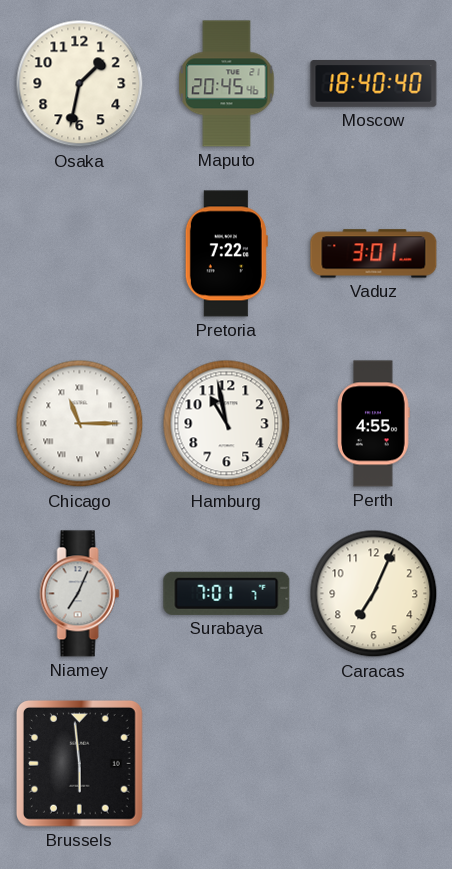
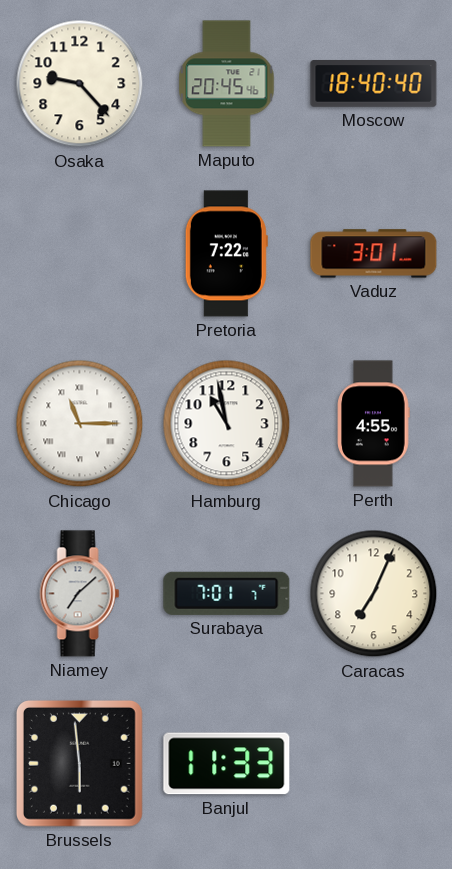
Osaka: 1:32 -> 9:23
Niamey: 7:04 -> 7:08
Banjul: none -> 11:33
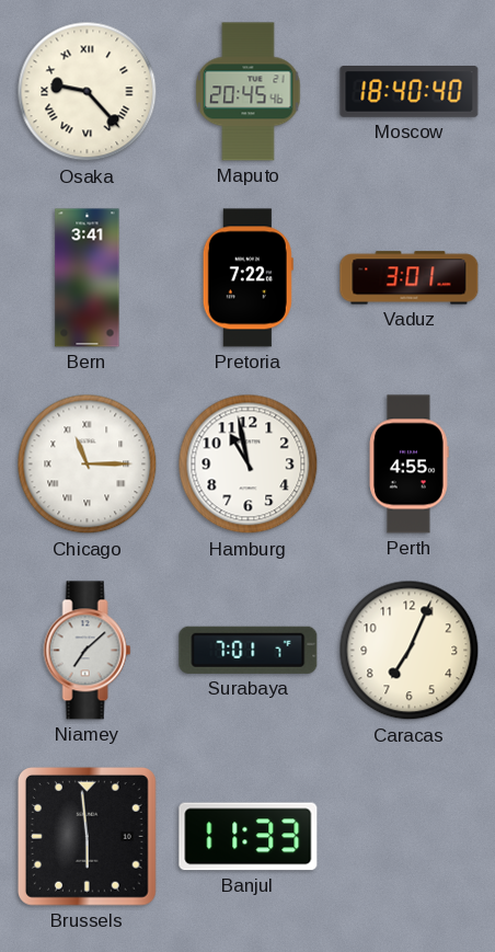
Osaka numerals: Arabic -> Roman
Bern: none -> 3:41
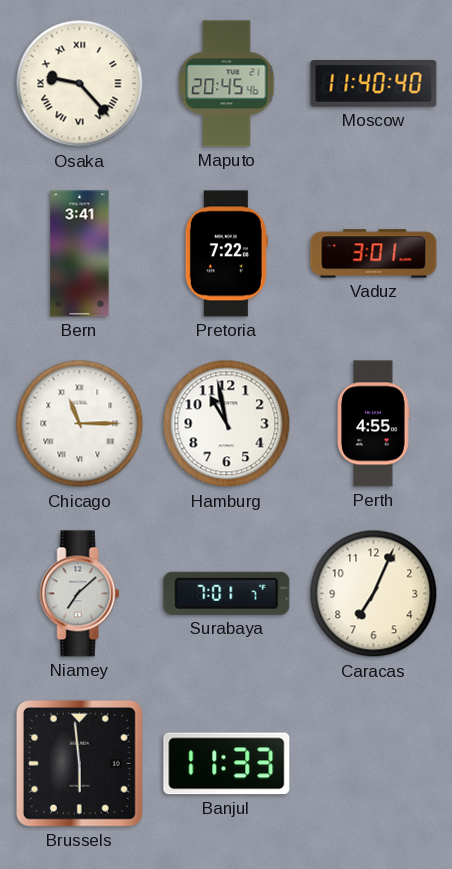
Moscow: 18:40 -> 11:40
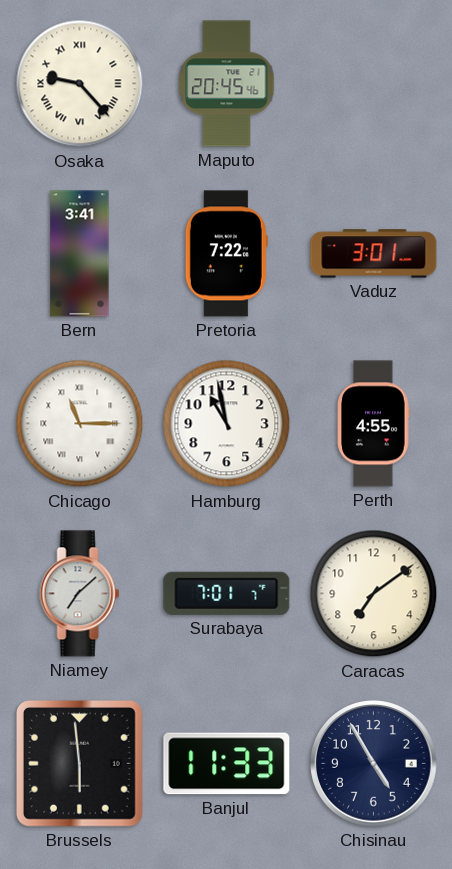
Moscow: 11:40 -> none
Caracas: 7:04 -> 7:09
Chisinau: none -> 4:55
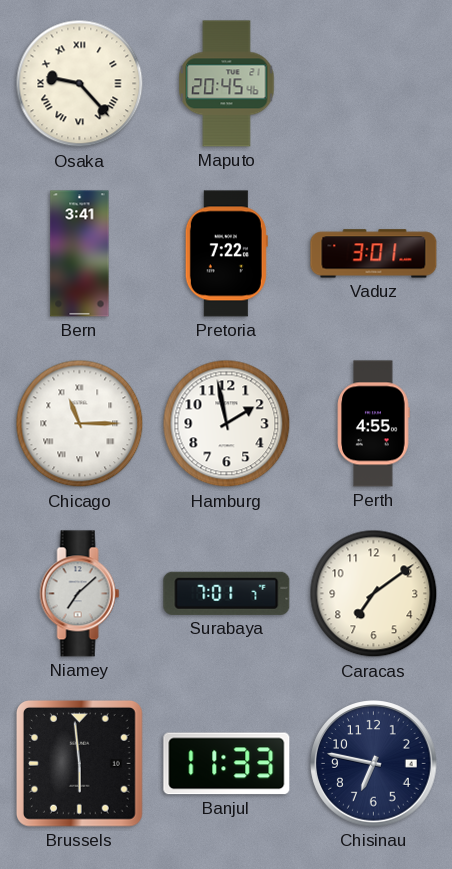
Hamburg: 10:58 -> 1:58
Chisinau: 4:55 -> 6:47
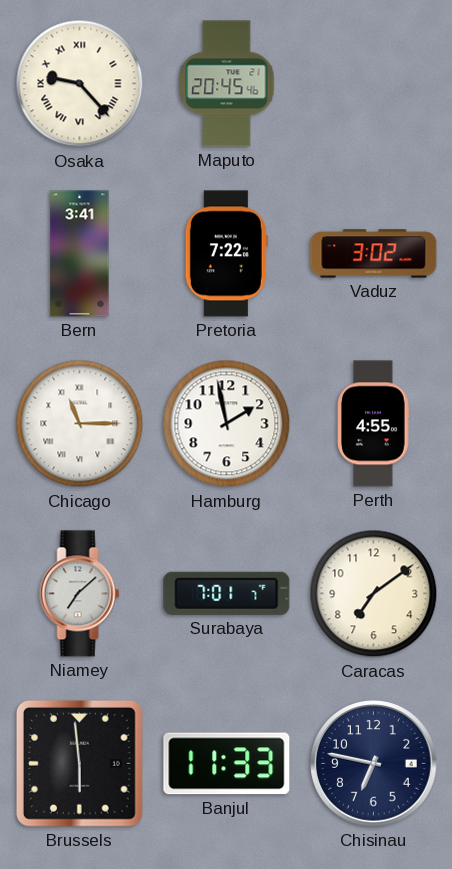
Vaduz: 3:01 -> 3:02
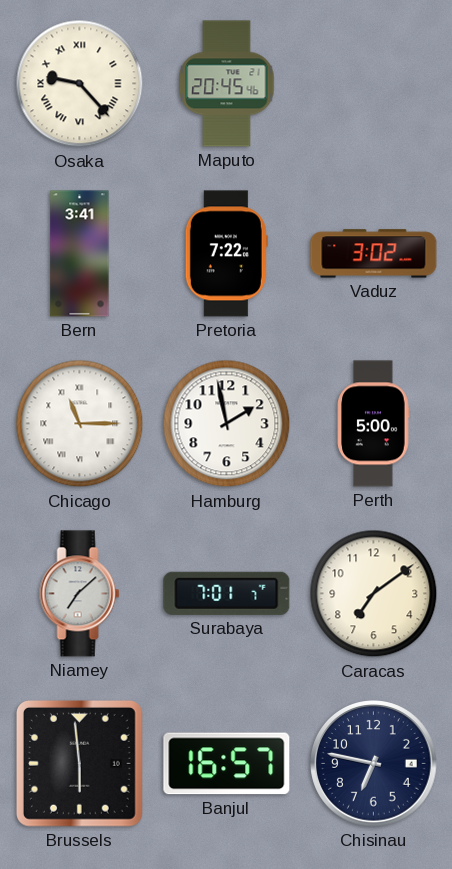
Perth: 4:55 -> 5:00
Banjul: 11:33 -> 16:57
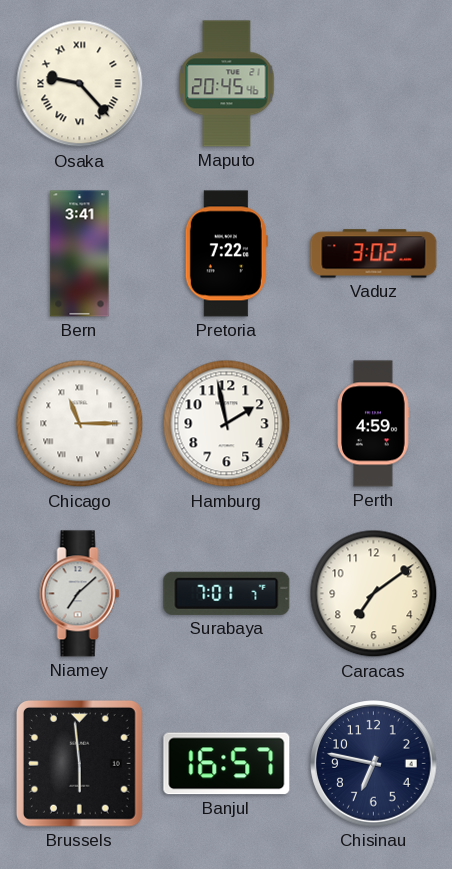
Perth: 5:00 -> 4:59
